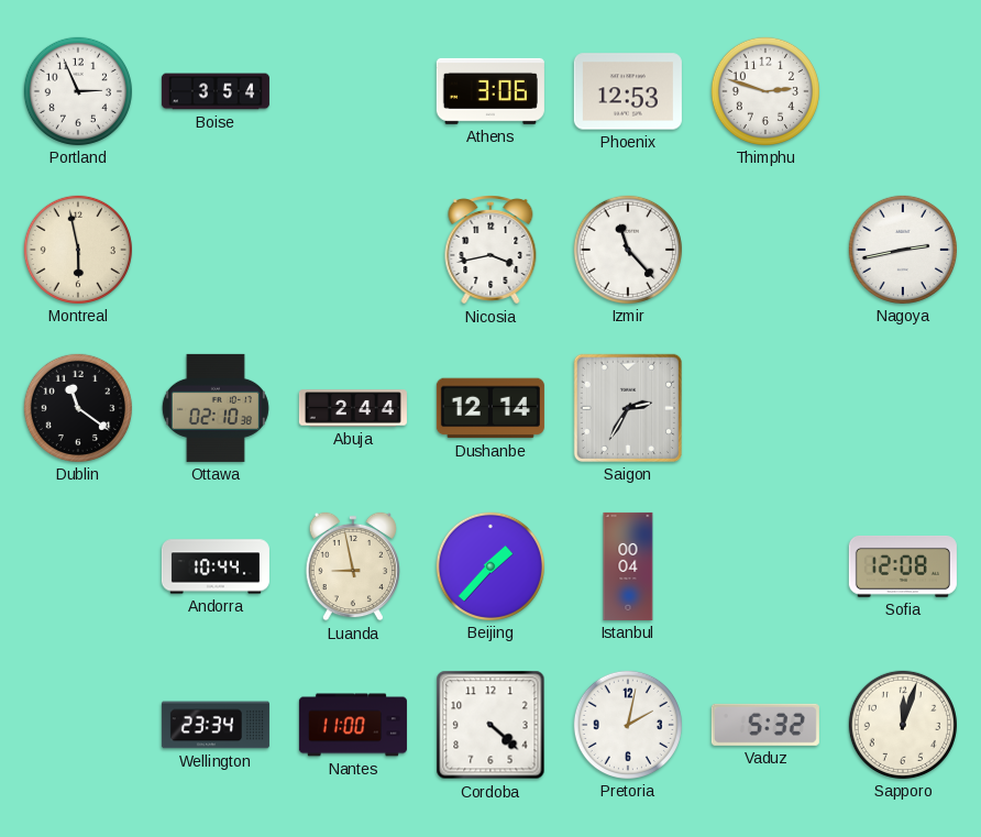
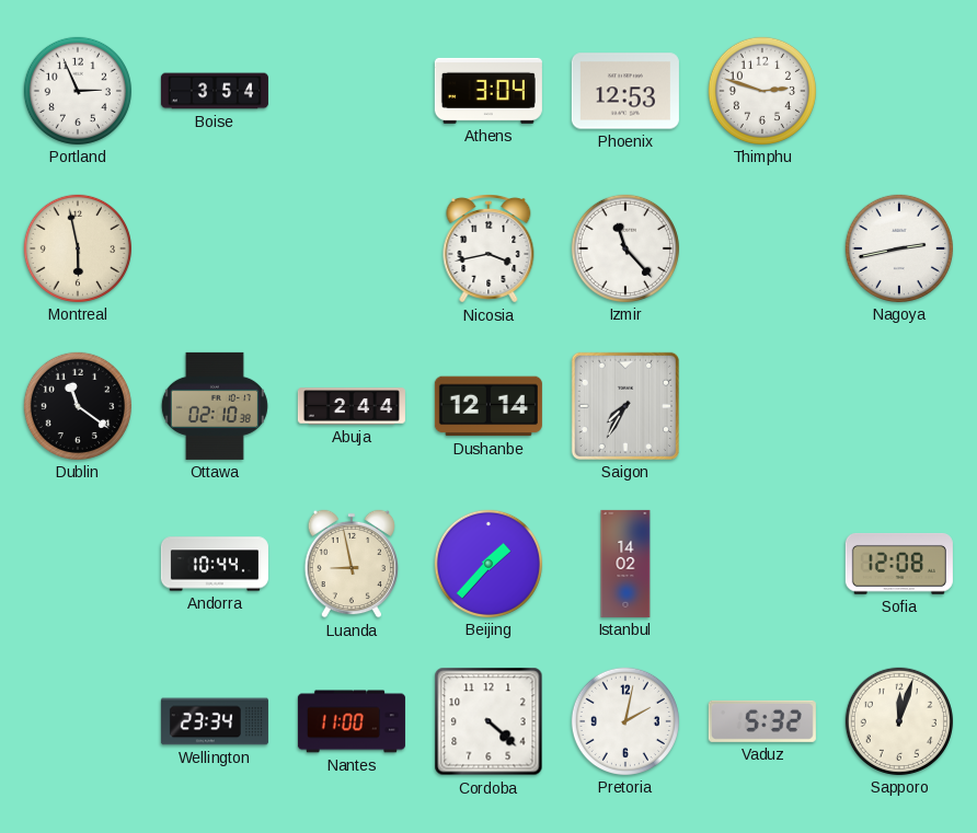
Athens: 3:06 -> 3:04
Saigon: 2:35 -> 7:35
Istanbul: 00:04 -> 14:02
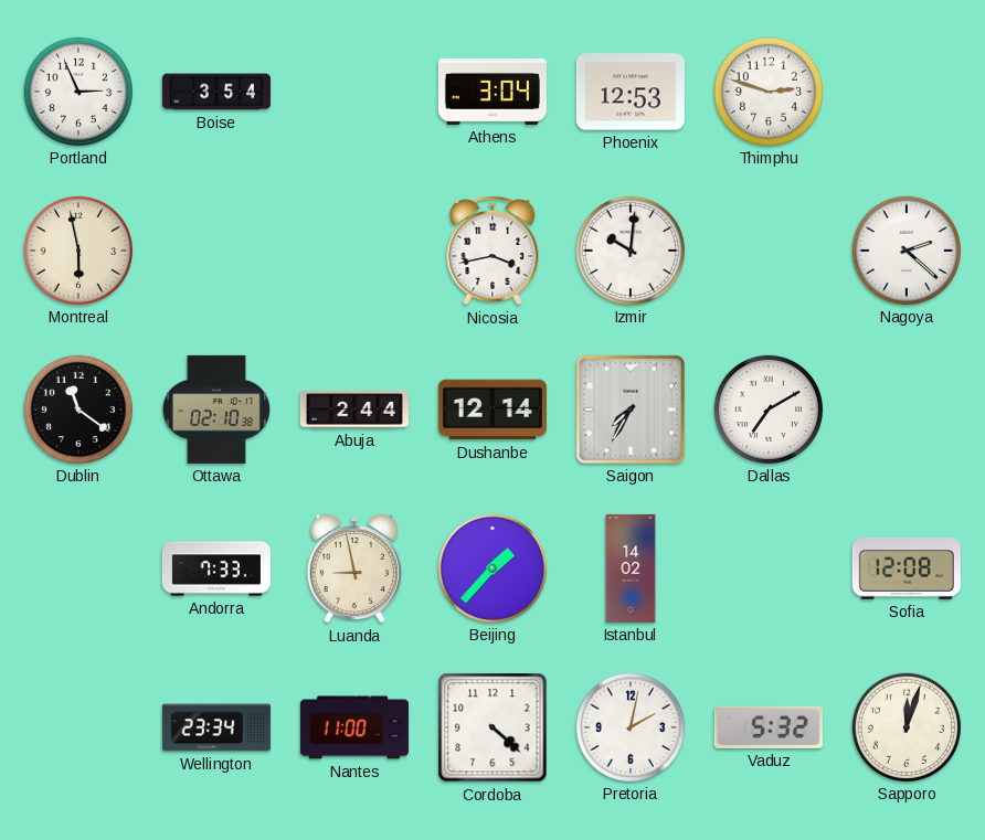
Izmir: 11:23 -> 10:01
Nagoya: 2:43 -> 2:22
Dallas: none -> 7:10
Andorra: 10:44 -> 7:33
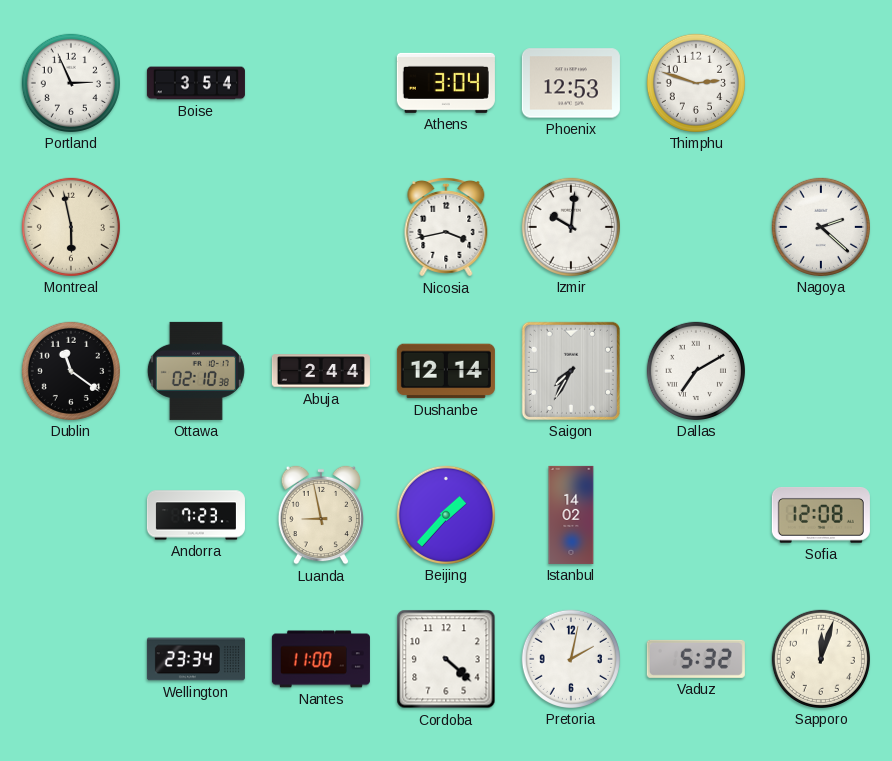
Andorra: 7:33 -> 7:23
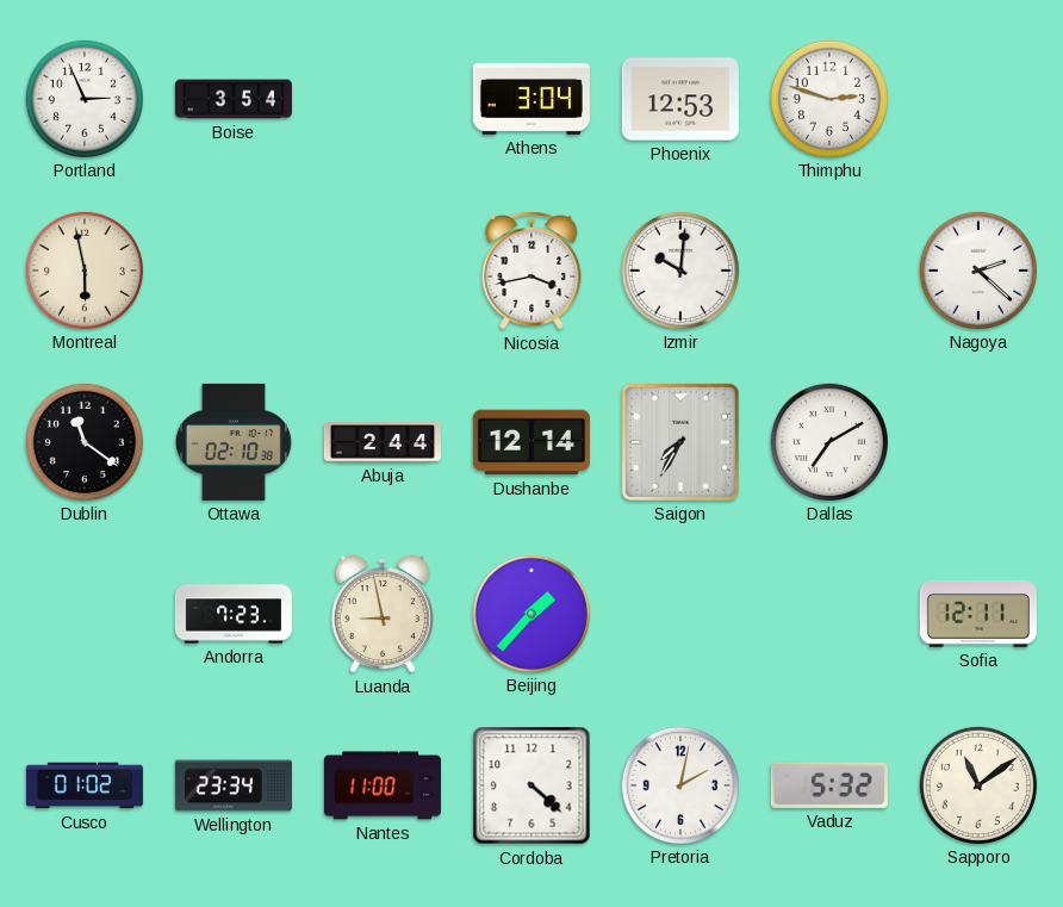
Istanbul: 14:02 -> none
Sofia: 12:08 -> 12:11
Cusco: none -> 01:02
Sapporo: 12:03 -> 11:09
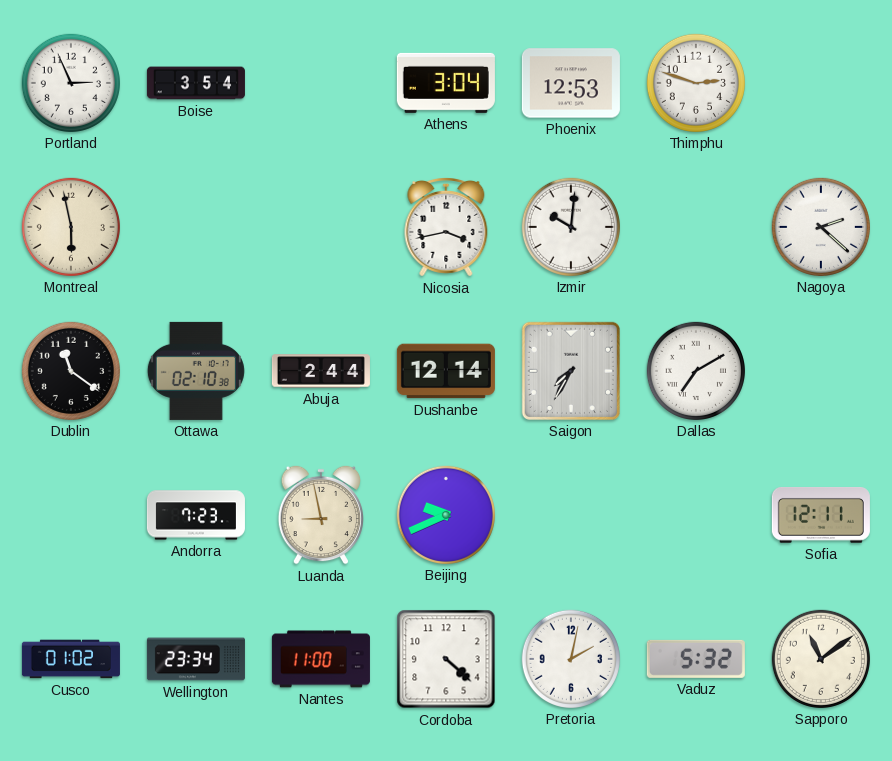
Beijing: 1:37 -> 9:41
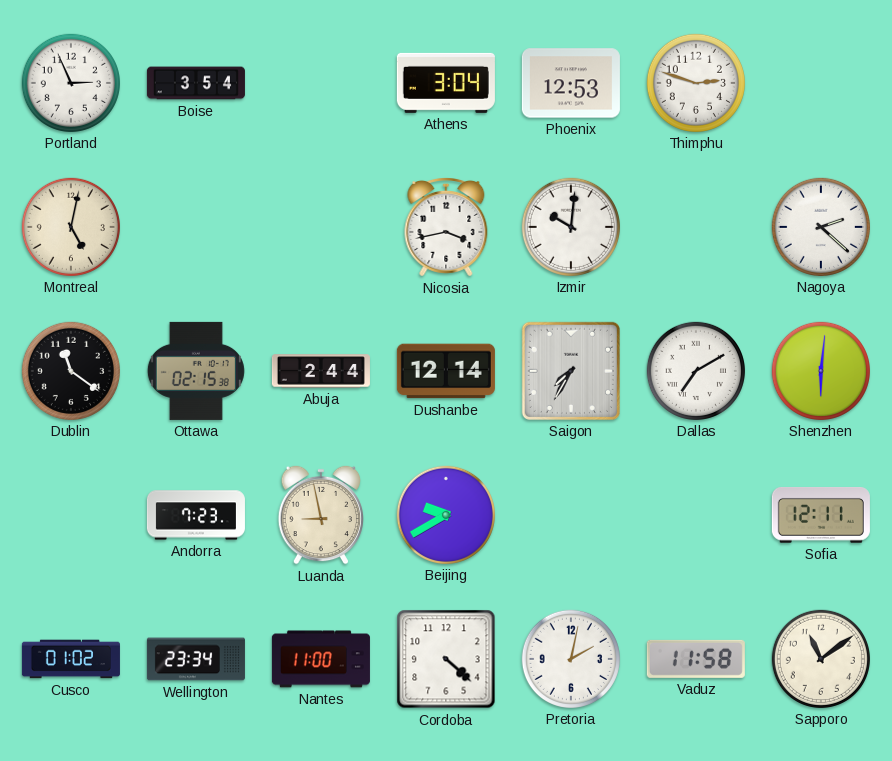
Montreal: 5:58 -> 5:02
Ottawa: 02:10 -> 02:15
Shenzhen: none -> 6:01
Beijing: 9:41 -> 9:40
Vaduz: 5:32 -> 11:58
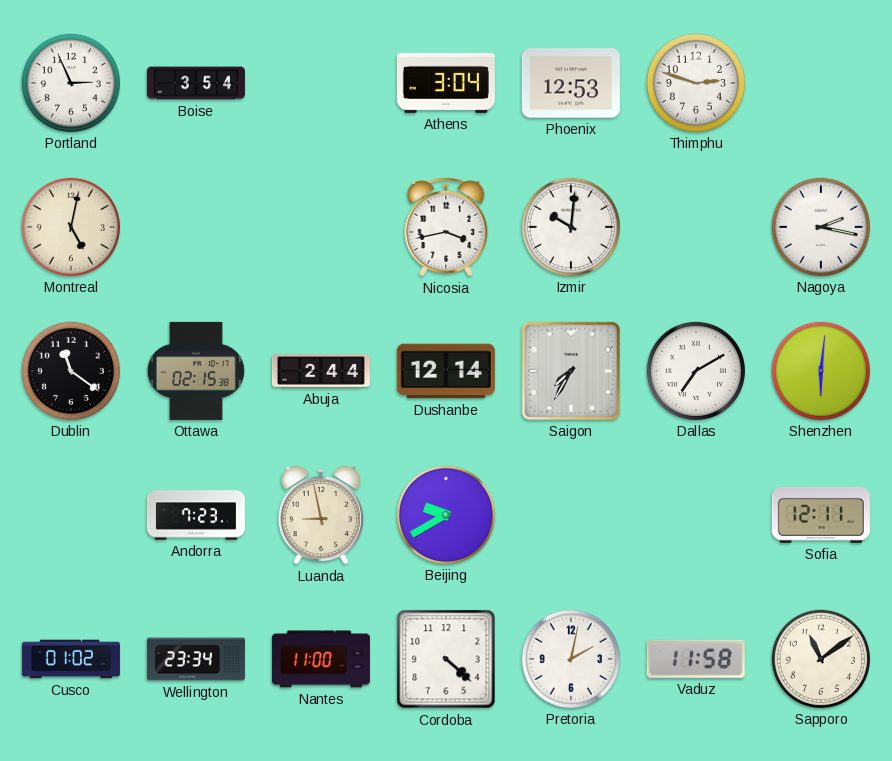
Nagoya: 2:22 -> 2:17
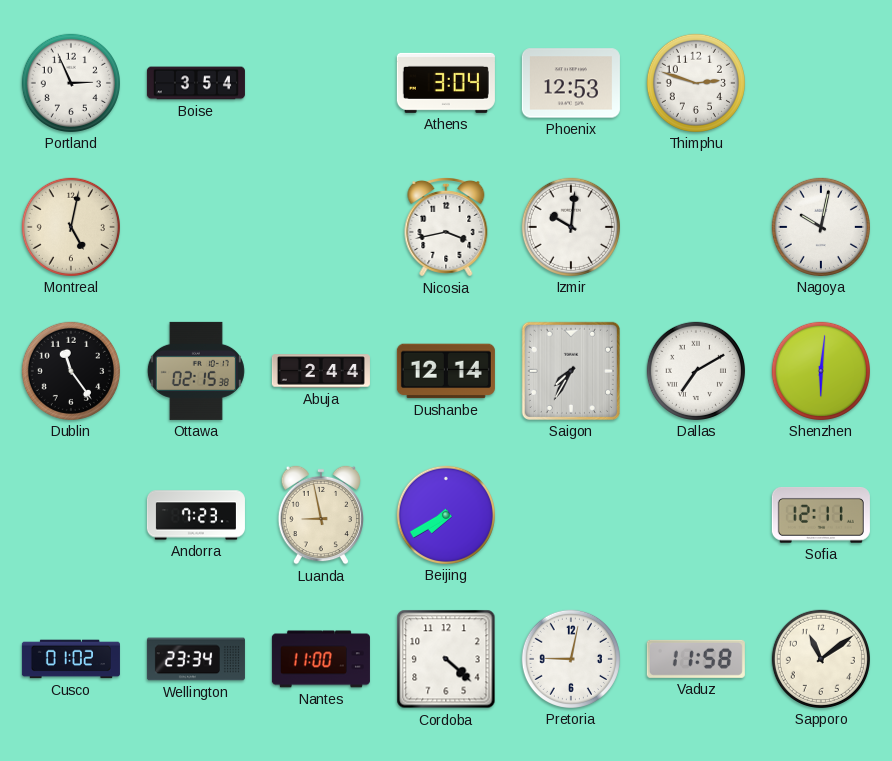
Nagoya: 2:17 -> 10:02
Dublin: 11:21 -> 11:24
Beijing: 9:40 -> 7:40
Pretoria: 2:02 -> 9:02
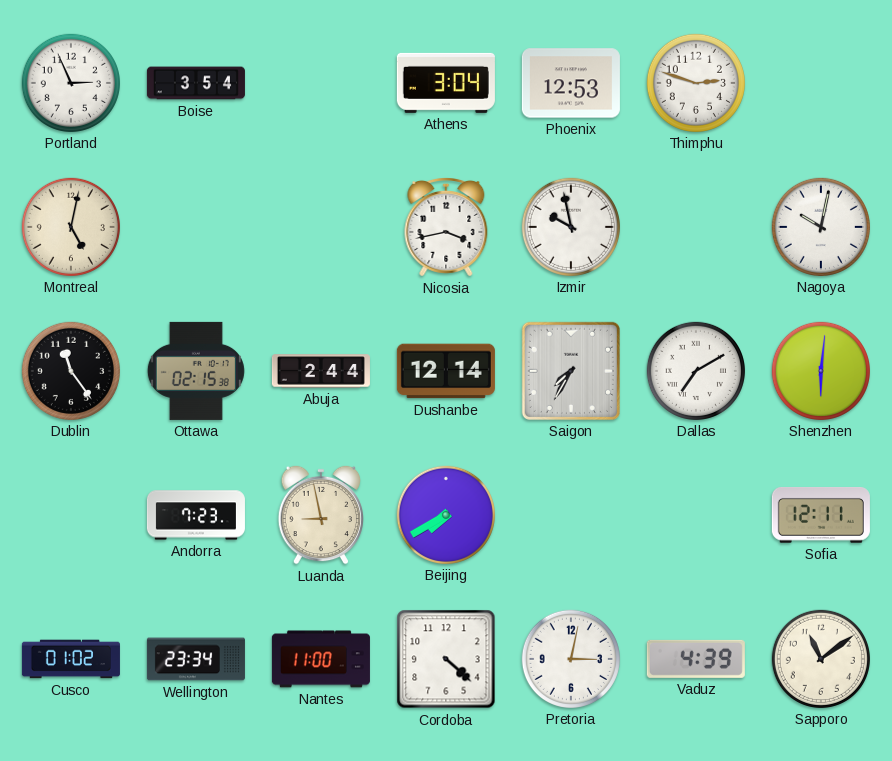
Izmir: 10:01 -> 9:58
Pretoria: 9:02 -> 3:02
Vaduz: 11:58 -> 4:39
